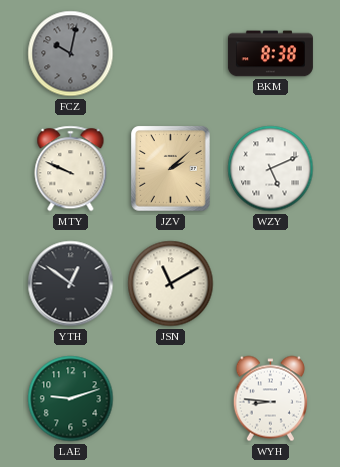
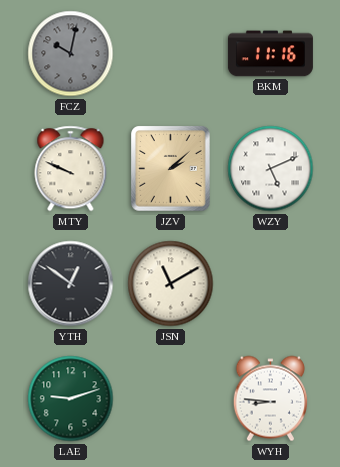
BKM: 8:38 -> 11:16
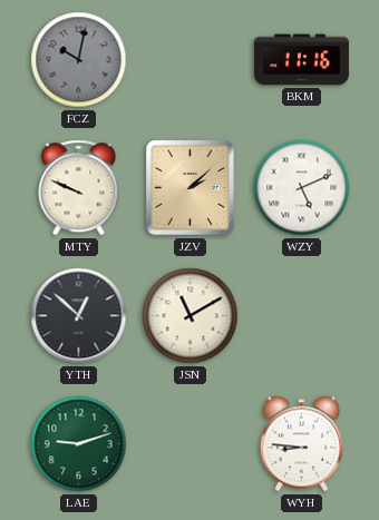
YTH: 12:51 -> 12:52
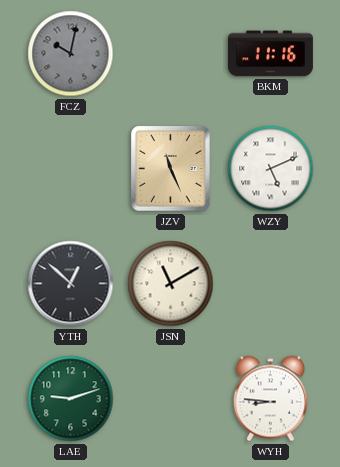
MTY: 9:49 -> none
JZV: 2:08 -> 11:26
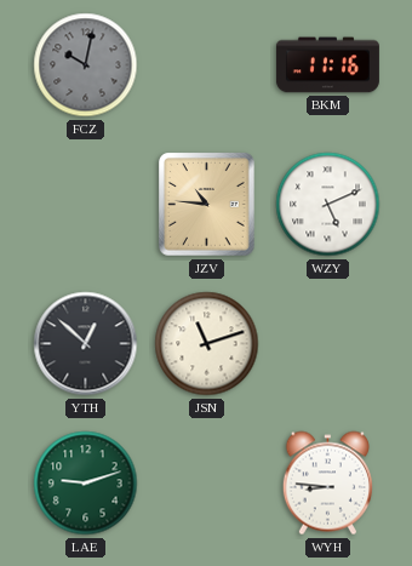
JZV: 11:26 -> 10:46
JSN: 11:10 -> 11:12
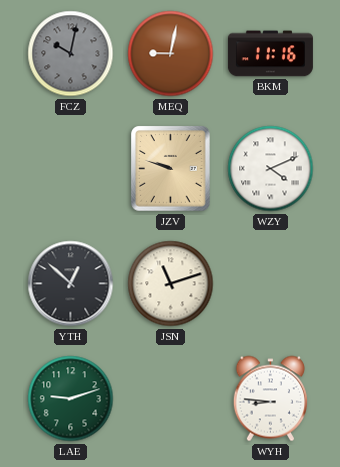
MEQ: none -> 9:02
JZV: 10:46 -> 9:48
WZY: 5:11 -> 4:11
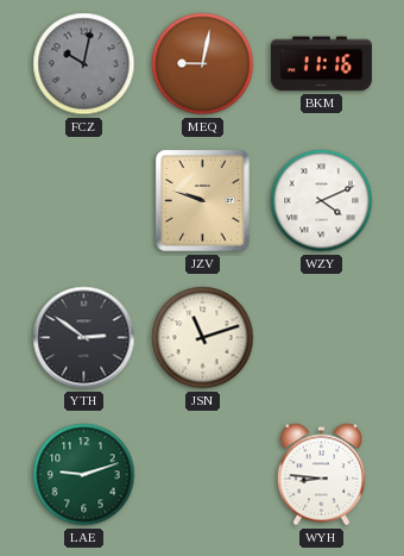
YTH: 12:52 -> 2:51
